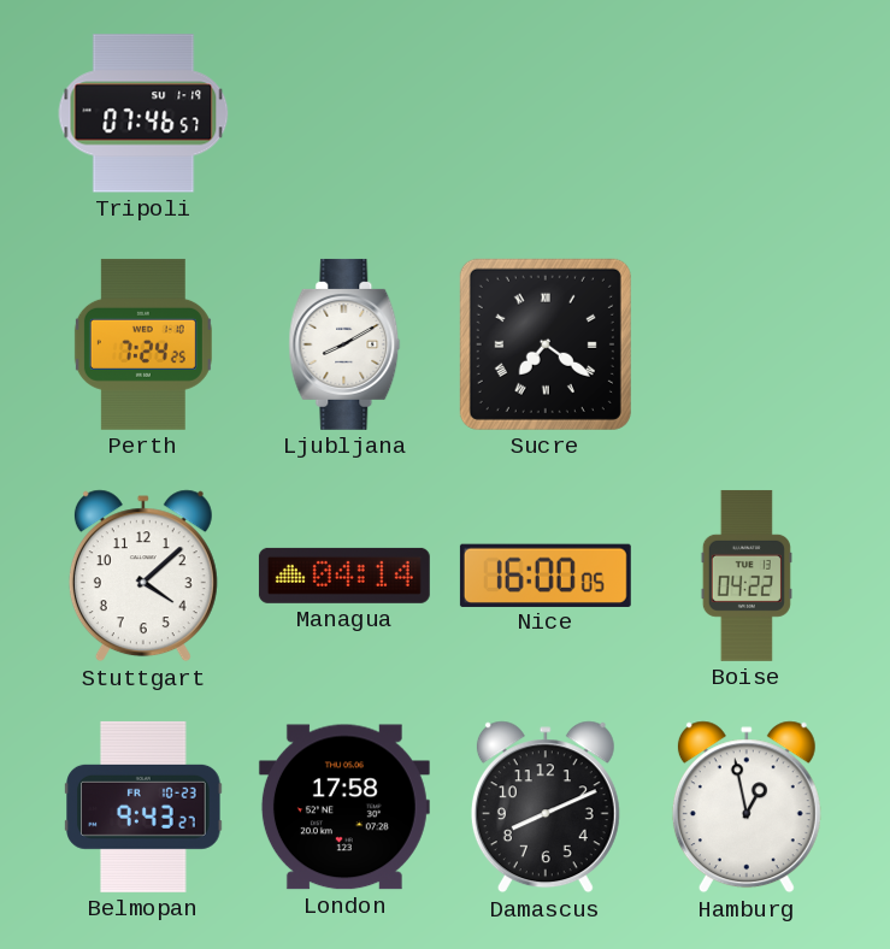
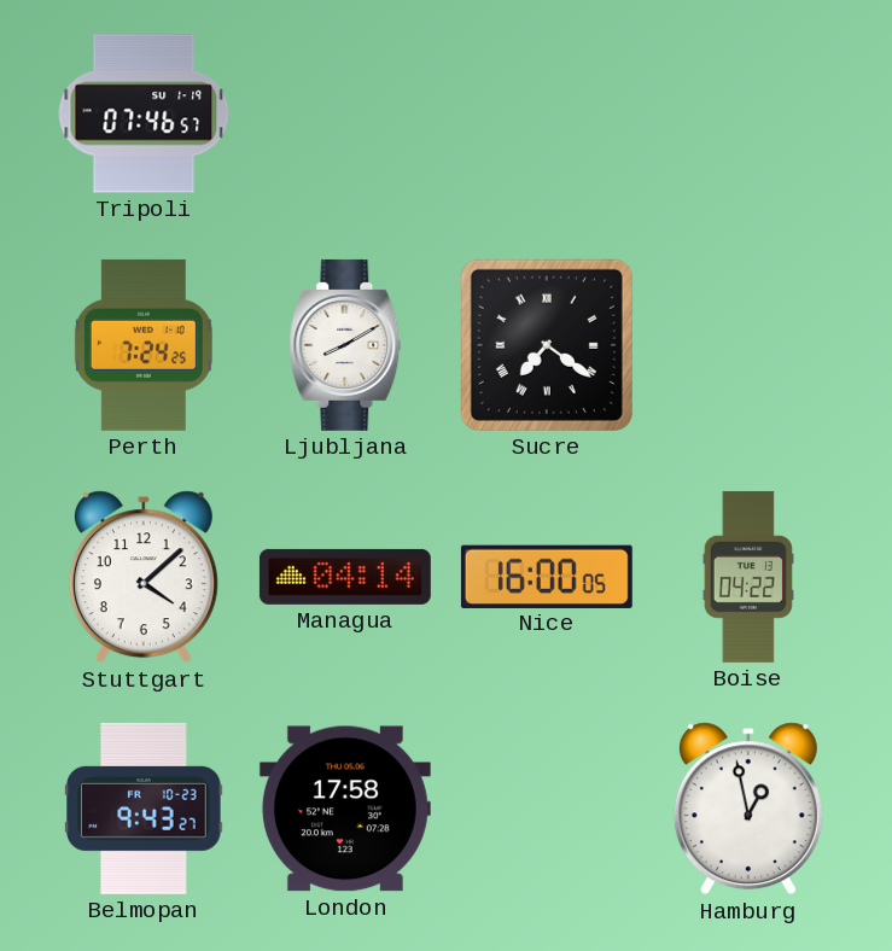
Damascus: 8:11 -> none
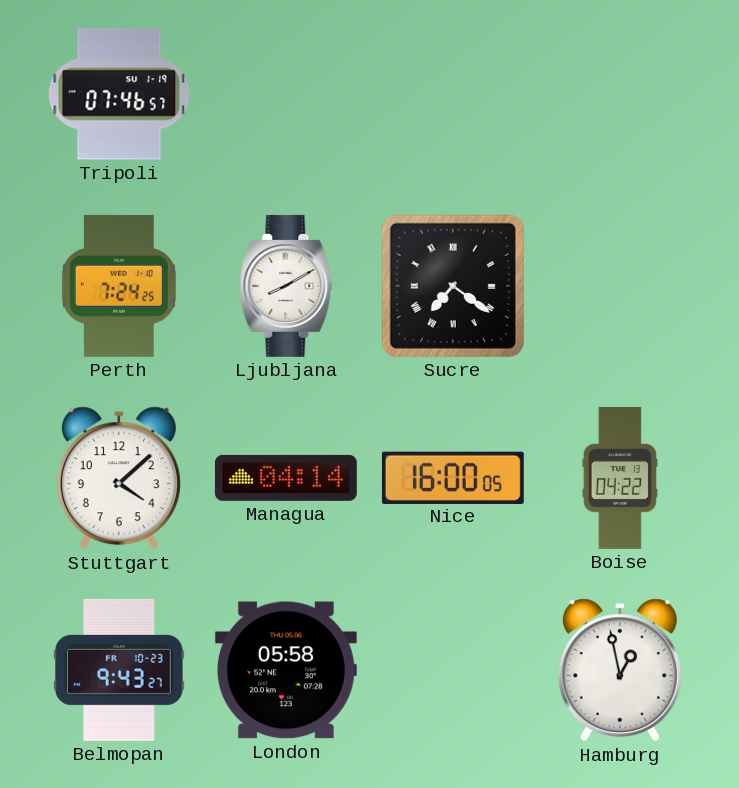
London: 17:58 -> 05:58
